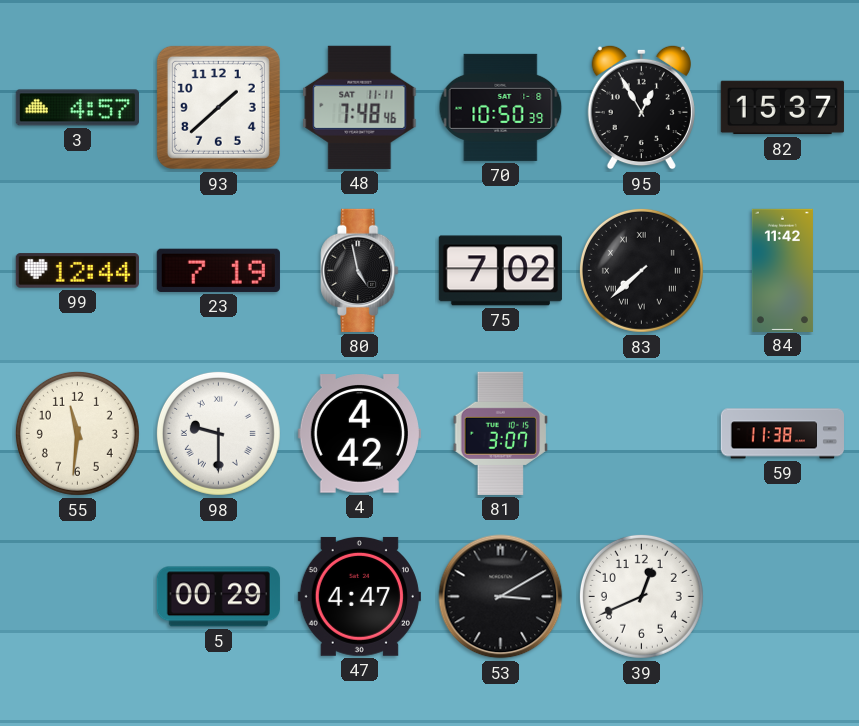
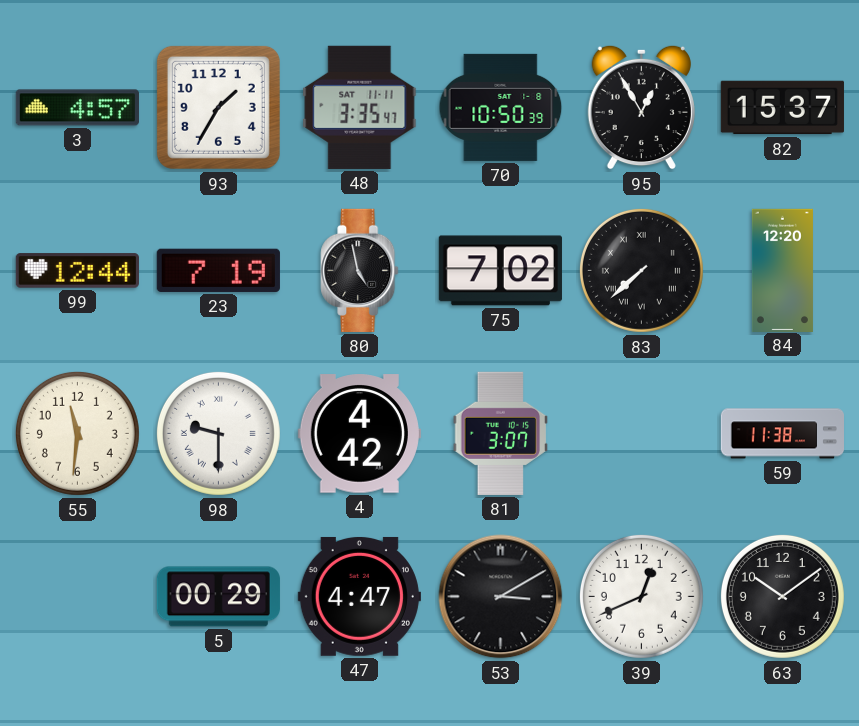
93: 1:38 -> 1:35
48: 7:48 -> 3:35
84: 11:42 -> 12:20
63: none -> 10:09
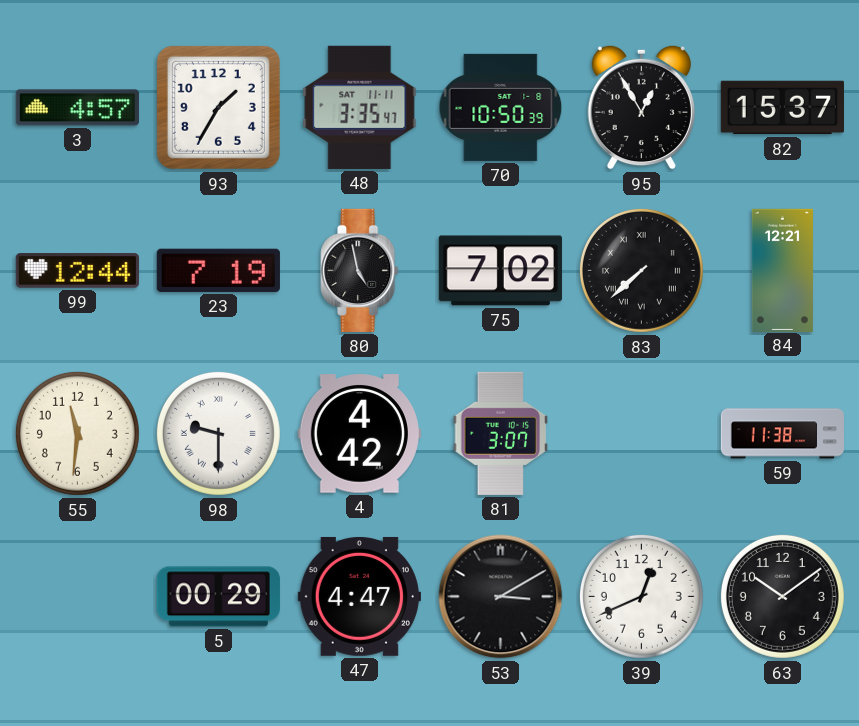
84: 12:20 -> 12:21
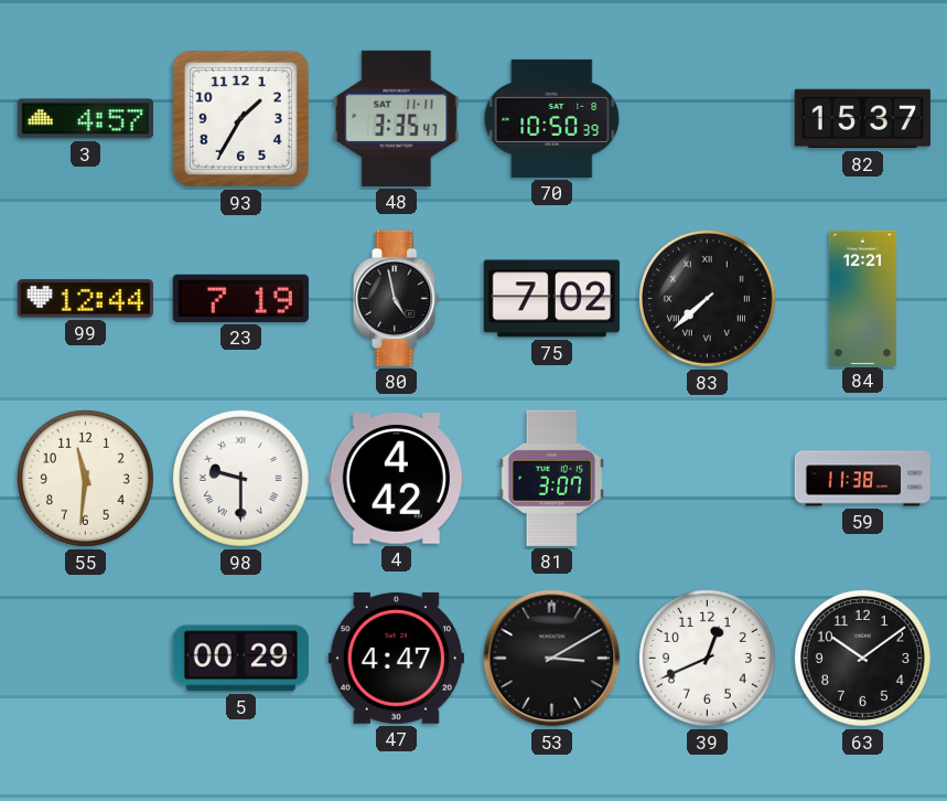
95: 12:55 -> none
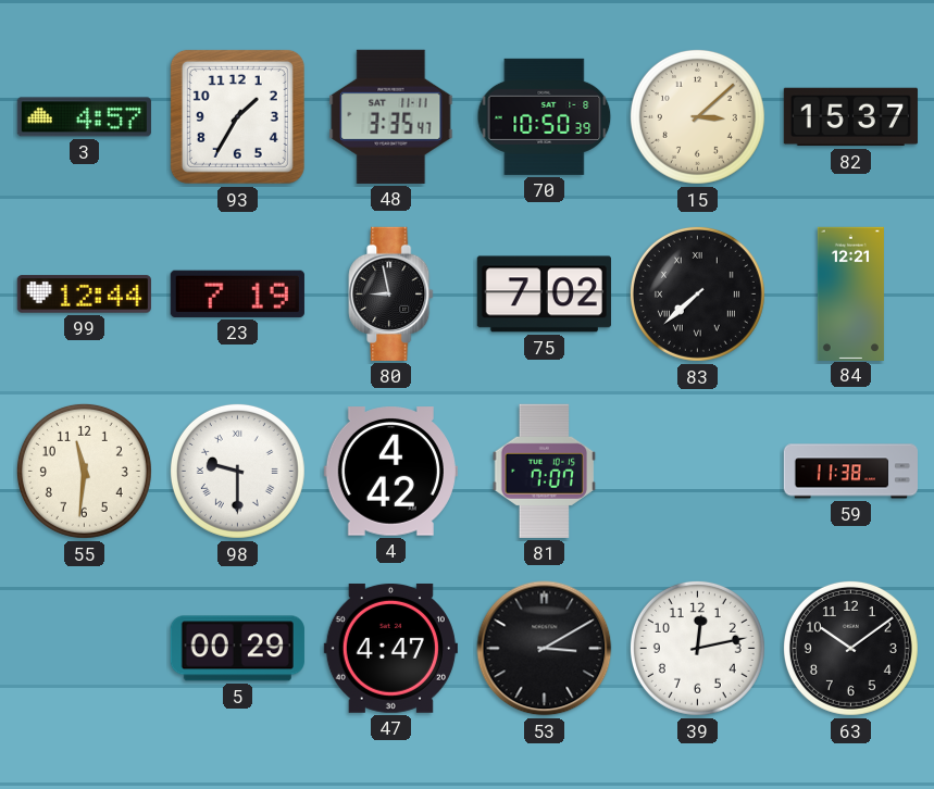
15: none -> 3:08
80: 4:58 -> 8:58
81: 3:07 -> 7:07
39: 12:41 -> 12:13
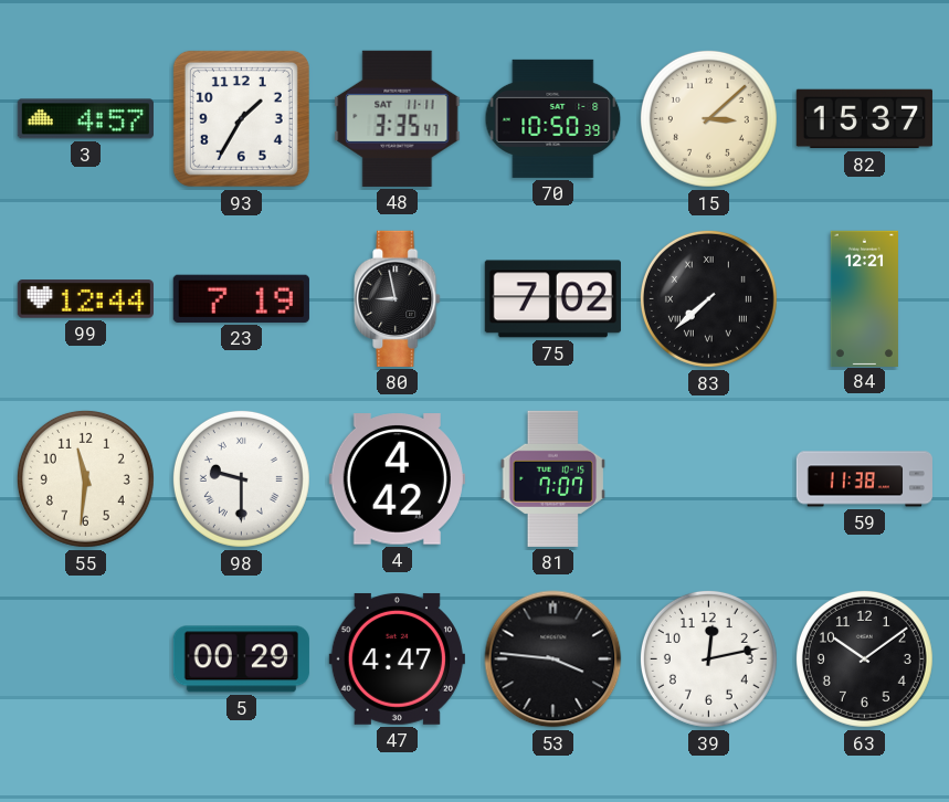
53: 3:10 -> 3:46
